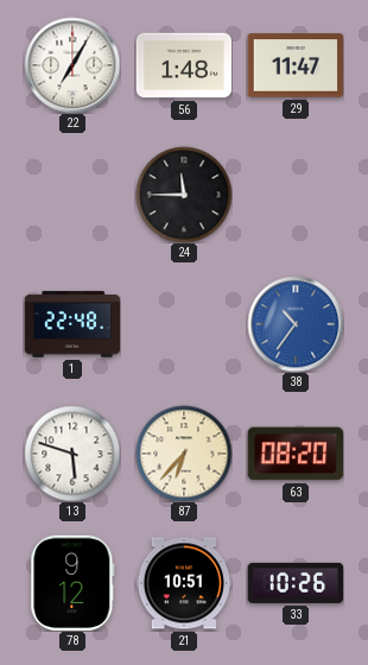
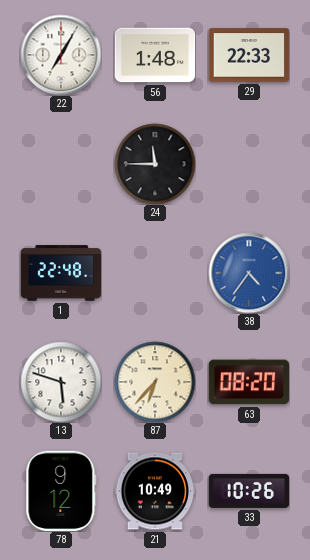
29: 11:47 -> 22:33
38: 10:36 -> 4:36
21: 10:51 -> 10:49
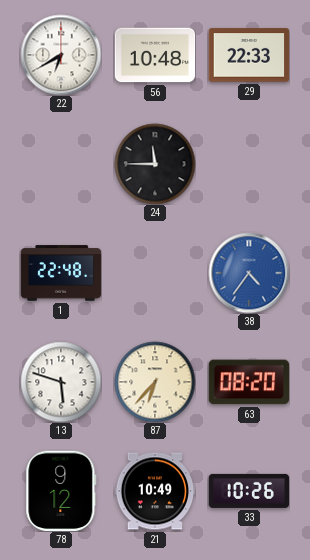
22: 7:05 -> 6:40
56: 1:48 -> 10:48
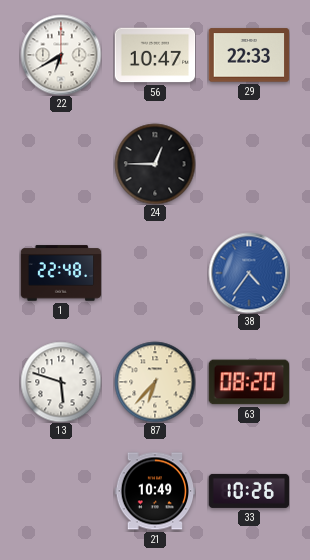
56: 10:48 -> 10:47
24: 11:45 -> 12:45
78: 9:12 -> none
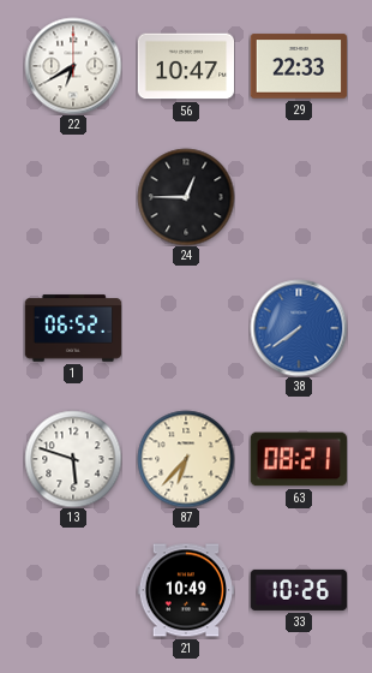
1: 22:48 -> 06:52
38: 4:36 -> 7:39
63: 08:20 -> 08:21
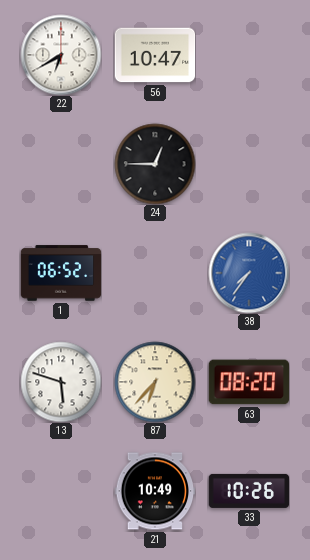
29: 22:33 -> none
38: 7:39 -> 7:36
63: 08:21 -> 08:20
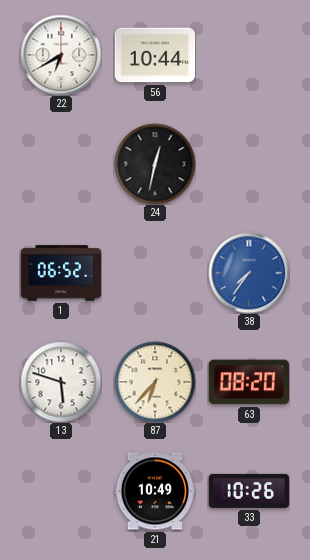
56: 10:47 -> 10:44
24: 12:45 -> 12:32
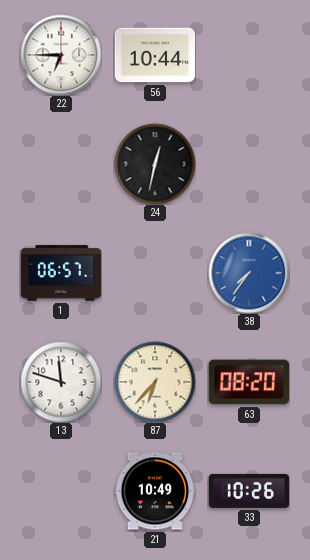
22: 6:40 -> 6:45
1: 06:52 -> 06:57
13: 5:48 -> 11:48
